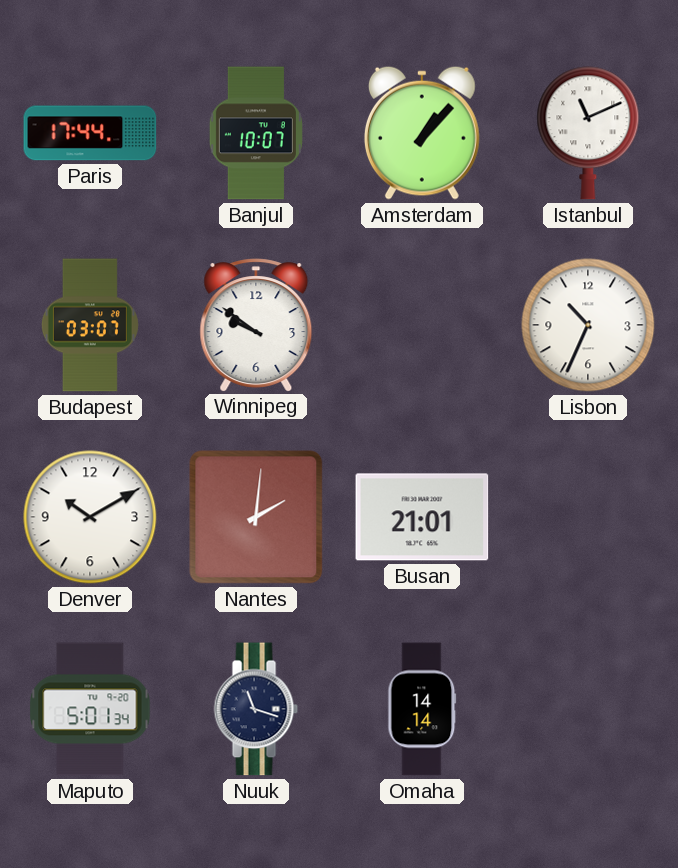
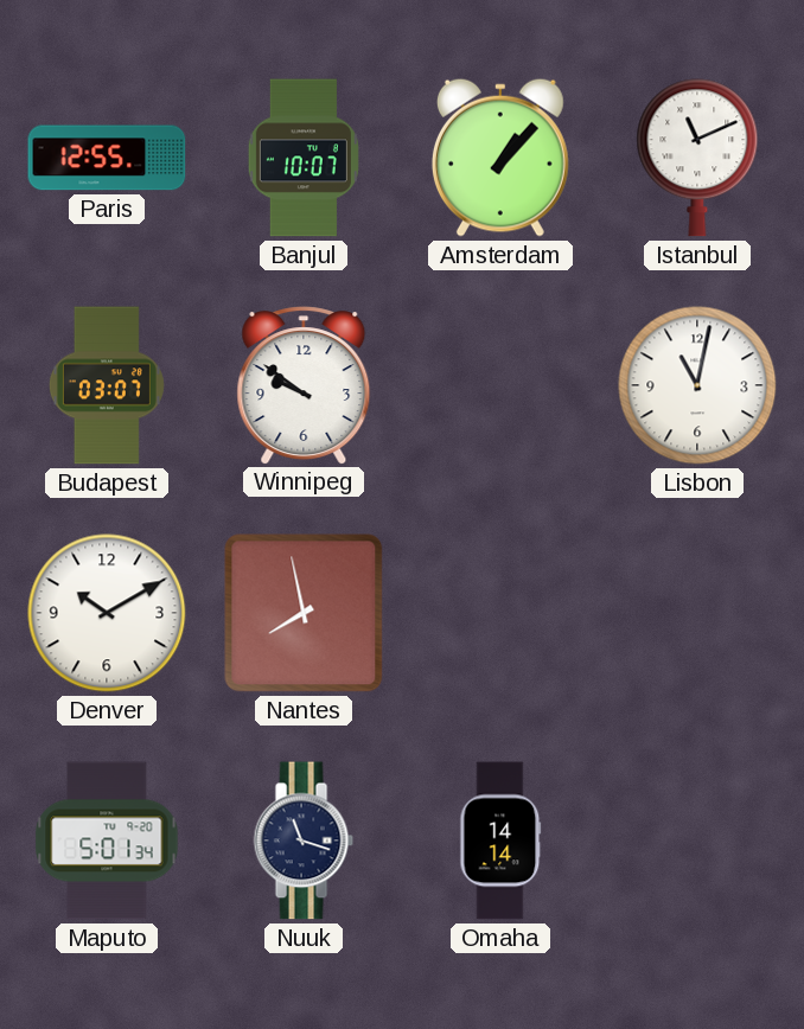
Paris: 17:44 -> 12:55
Lisbon: 10:34 -> 11:02
Nantes: 2:01 -> 7:58
Busan: 21:01 -> none
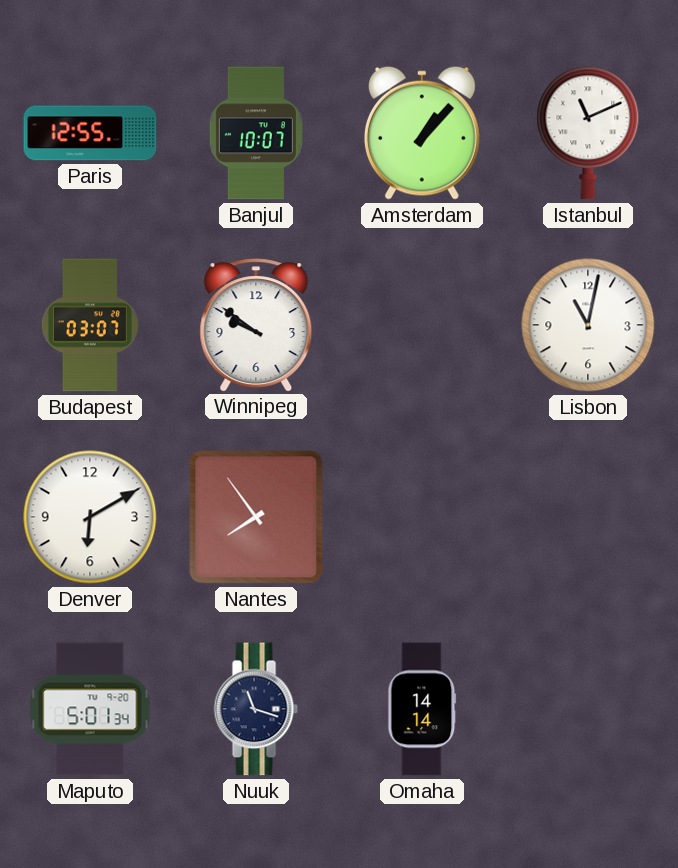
Denver: 10:10 -> 6:10
Nantes: 7:58 -> 7:54
